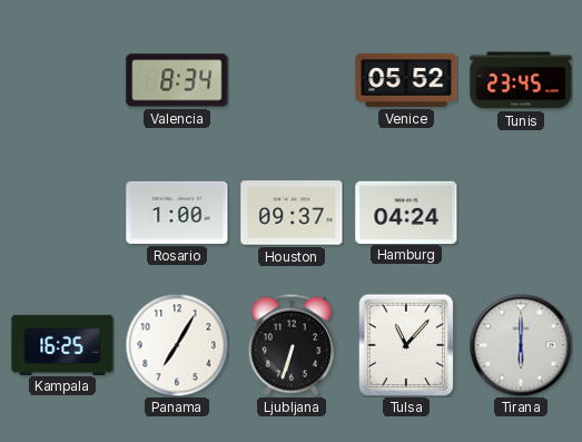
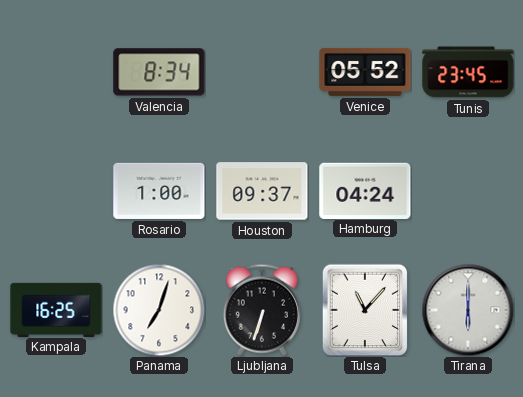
Panama: 7:05 -> 7:03
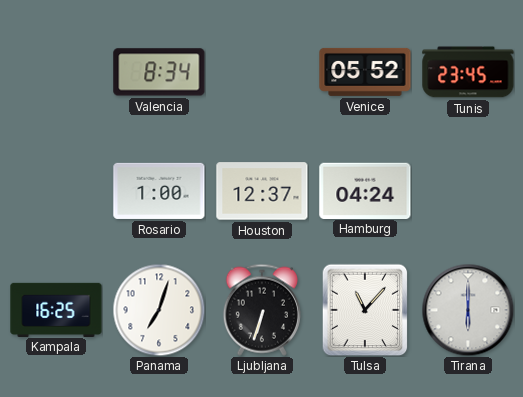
Houston: 09:37 -> 12:37
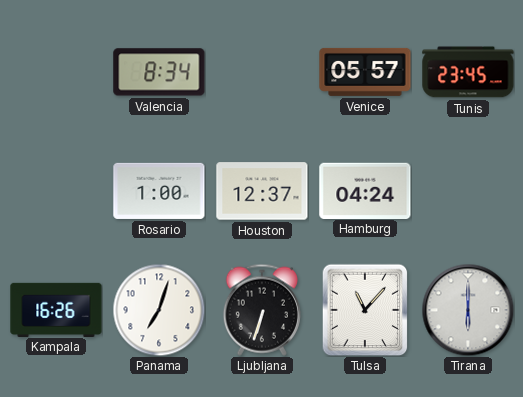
Venice: 05:52 -> 05:57
Kampala: 16:25 -> 16:26
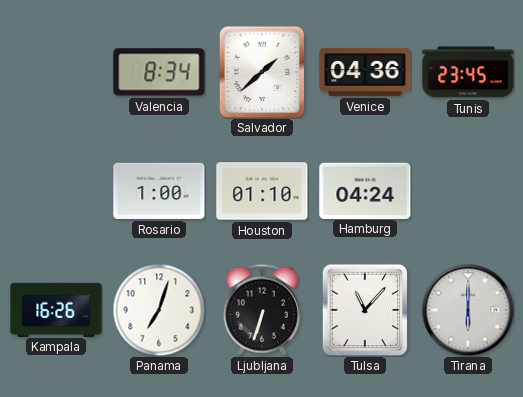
Salvador: none -> 1:38
Venice: 05:57 -> 04:36
Houston: 12:37 -> 01:10
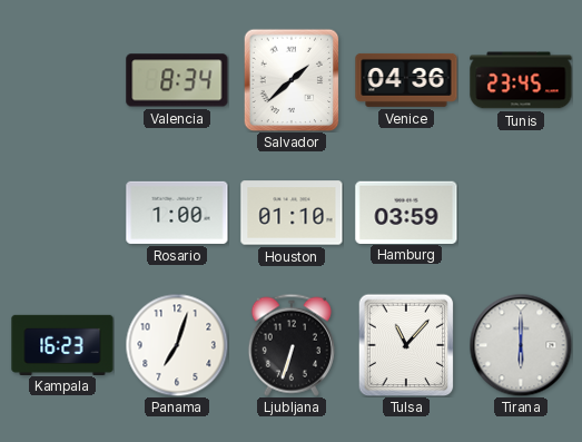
Hamburg: 04:24 -> 03:59
Kampala: 16:26 -> 16:23
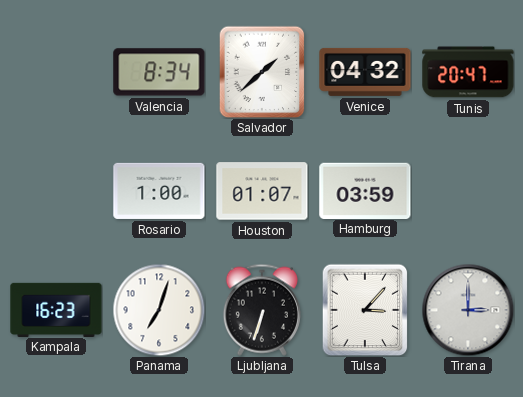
Venice: 04:36 -> 04:32
Tunis: 23:45 -> 20:47
Houston: 01:10 -> 01:07
Tulsa: 11:07 -> 3:07
Tirana: 6:00 -> 3:00
